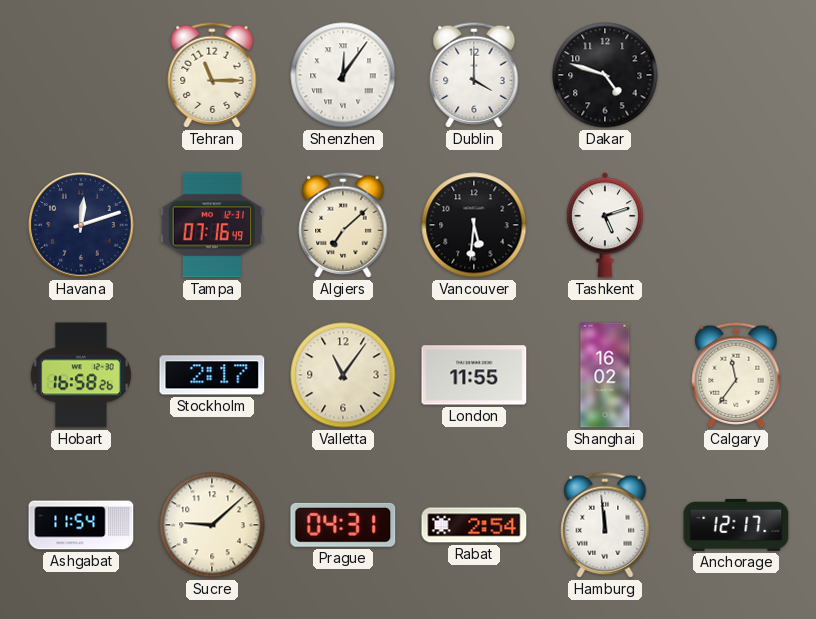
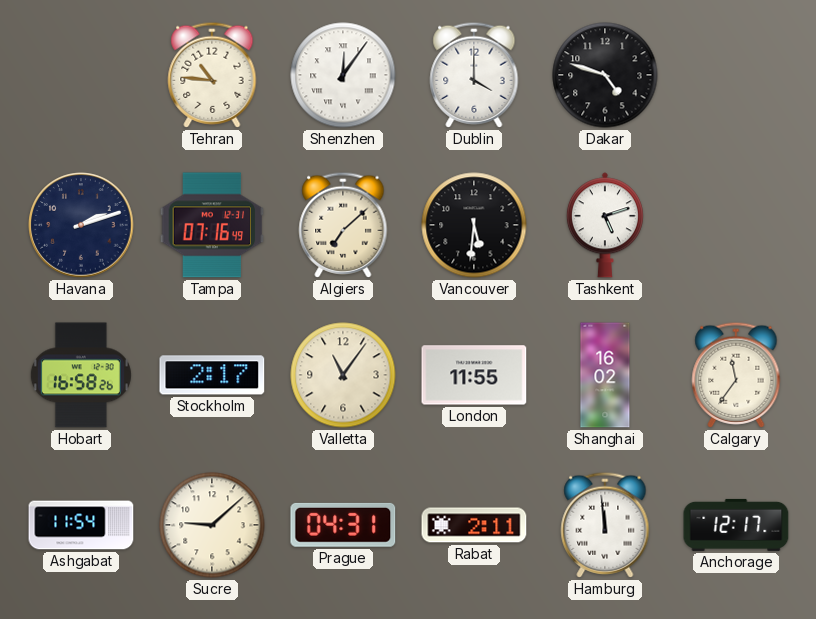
Tehran: 11:15 -> 10:46
Havana: 12:12 -> 2:12
Rabat: 2:54 -> 2:11
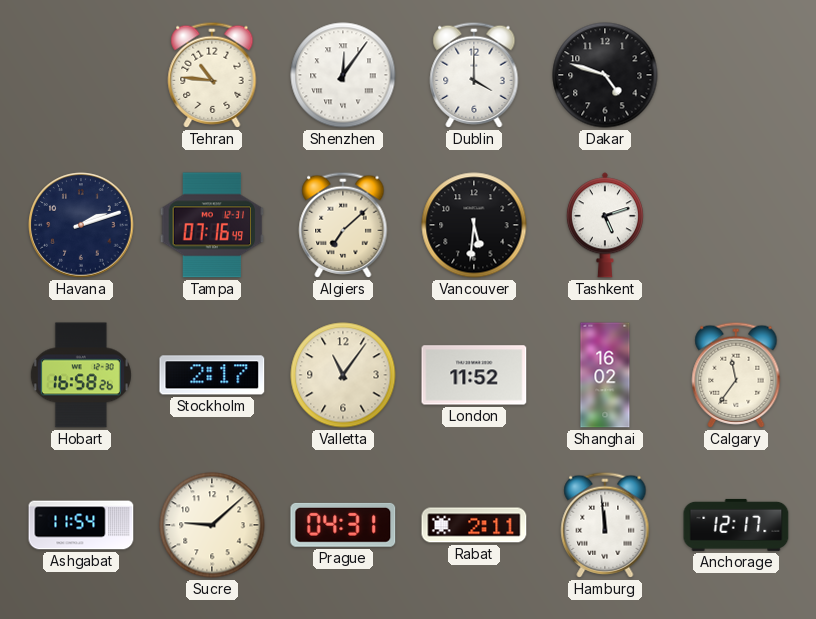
London: 11:55 -> 11:52
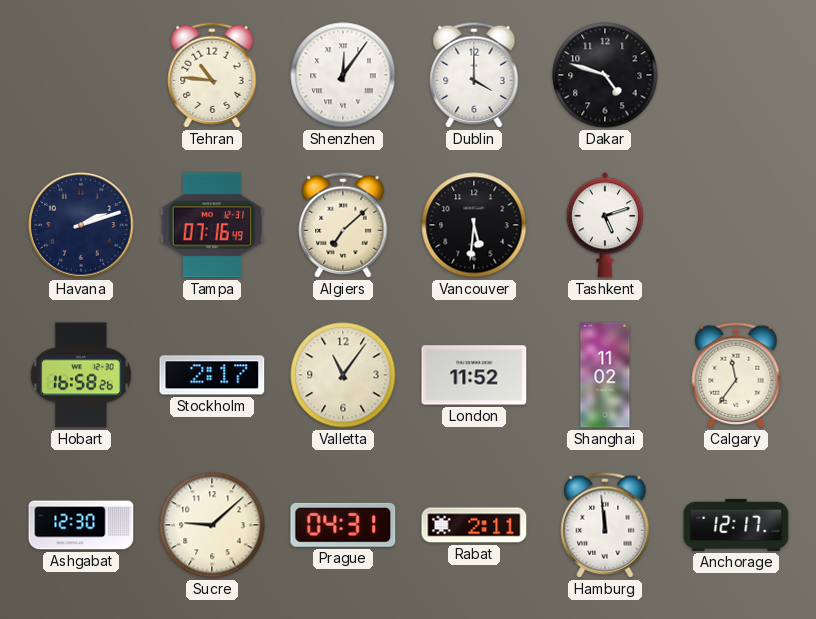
Shanghai: 16:02 -> 11:02
Ashgabat: 11:54 -> 12:30
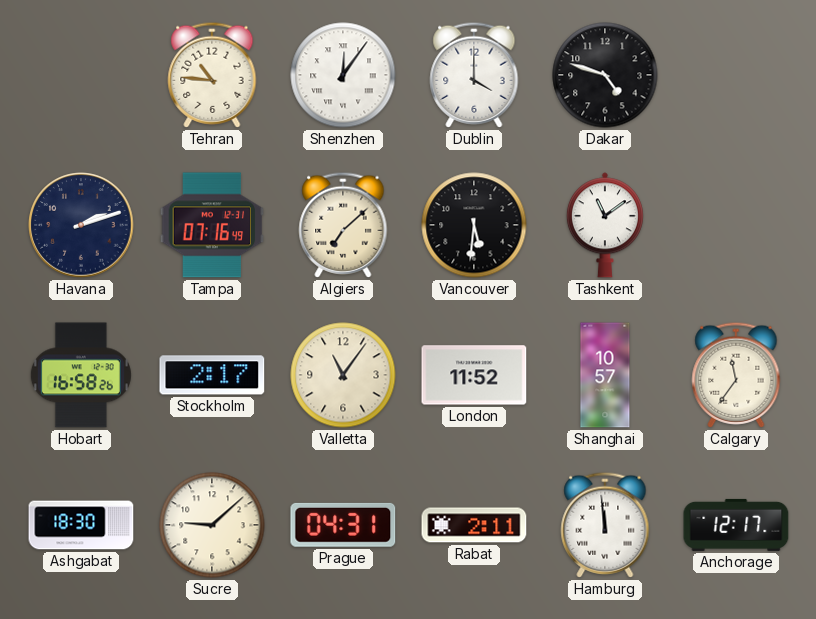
Tashkent: 5:12 -> 11:09
Shanghai: 11:02 -> 10:57
Ashgabat: 12:30 -> 18:30
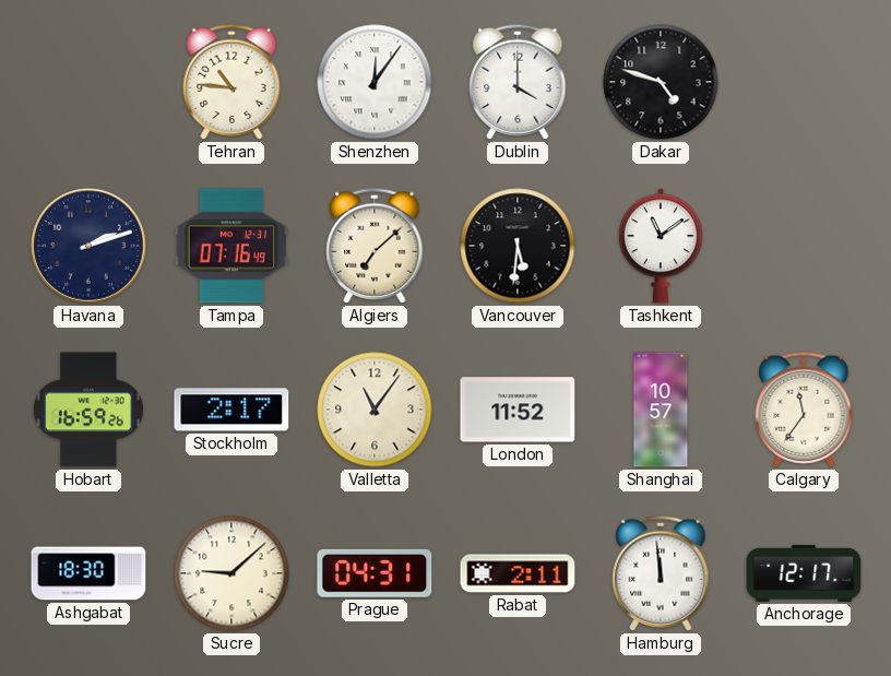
Hobart: 16:58 -> 16:59
